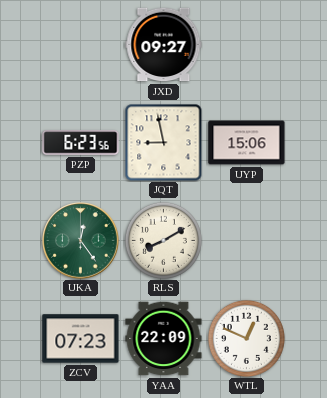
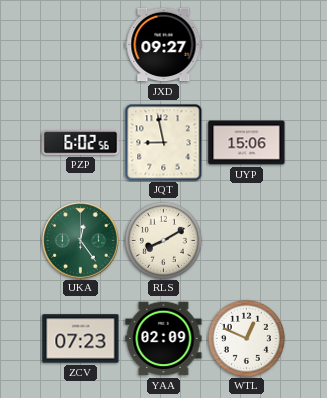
PZP: 6:23 -> 6:02
YAA: 22:09 -> 02:09
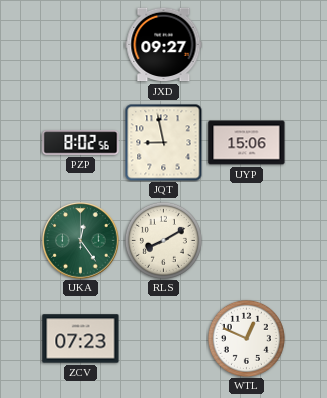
PZP: 6:02 -> 8:02
YAA: 02:09 -> none
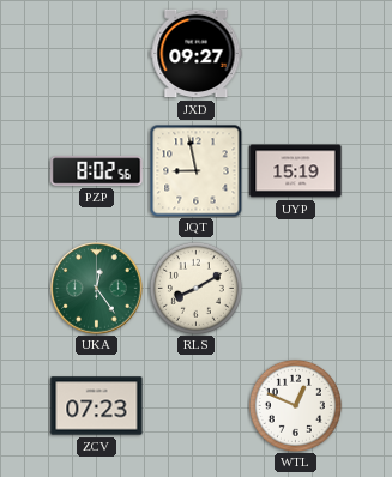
UYP: 15:06 -> 15:19
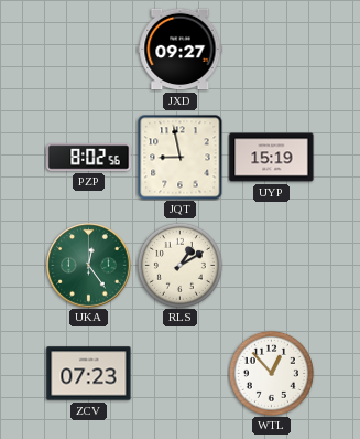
RLS: 8:10 -> 1:10
WTL: 12:49 -> 12:53
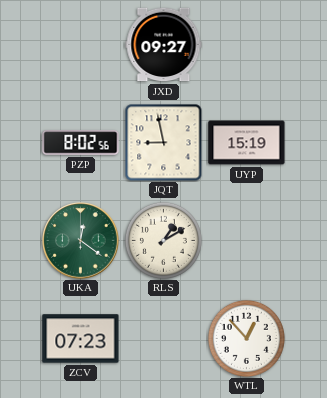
UKA: 12:24 -> 12:21
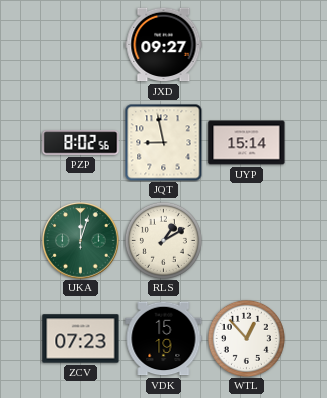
UYP: 15:19 -> 15:14
UKA: 12:21 -> 12:03
VDK: none -> 15:19
